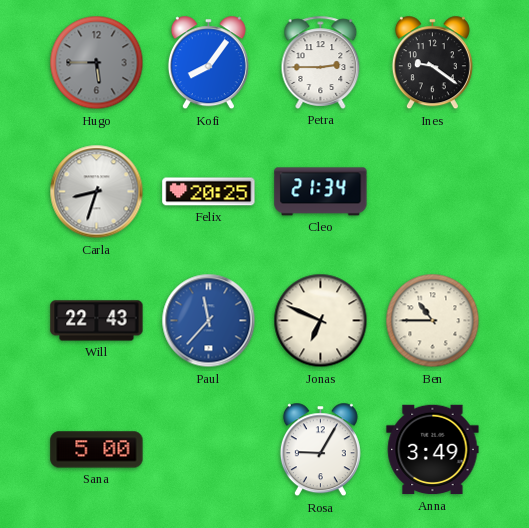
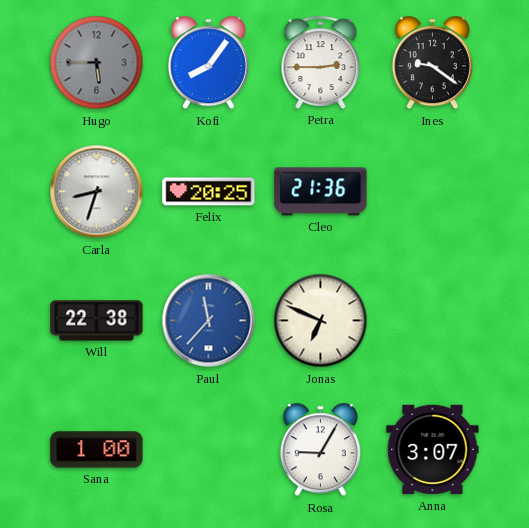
Cleo: 21:34 -> 21:36
Will: 22:43 -> 22:38
Ben: 10:45 -> none
Sana: 5:00 -> 1:00
Anna: 3:49 -> 3:07
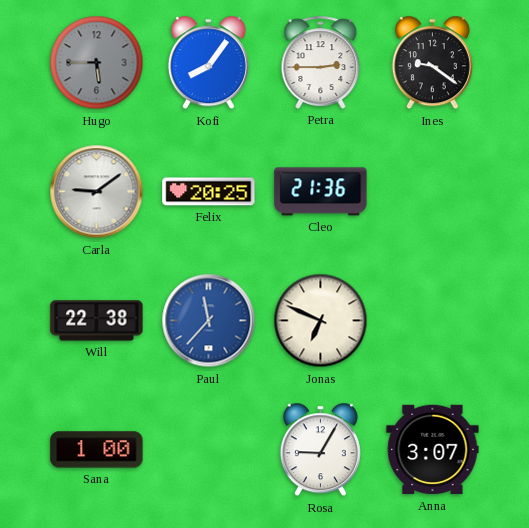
Carla: 8:33 -> 9:09
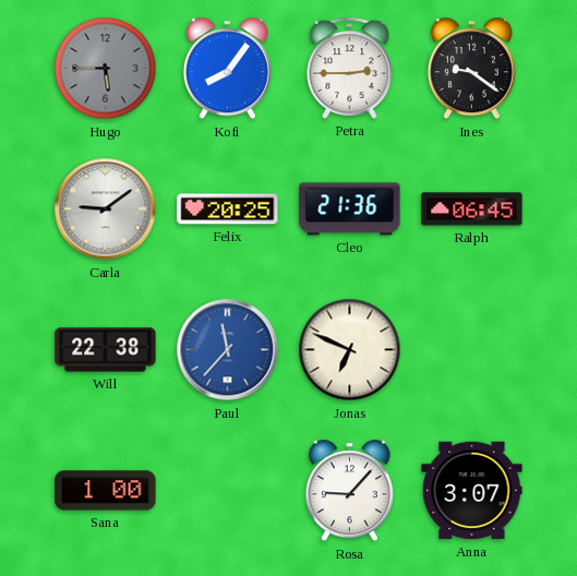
Ralph: none -> 06:45
Rosa: 9:05 -> 9:07
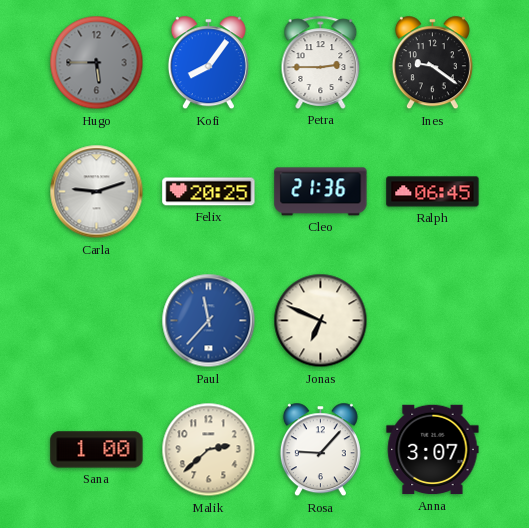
Carla: 9:09 -> 9:12
Will: 22:38 -> none
Malik: none -> 2:38
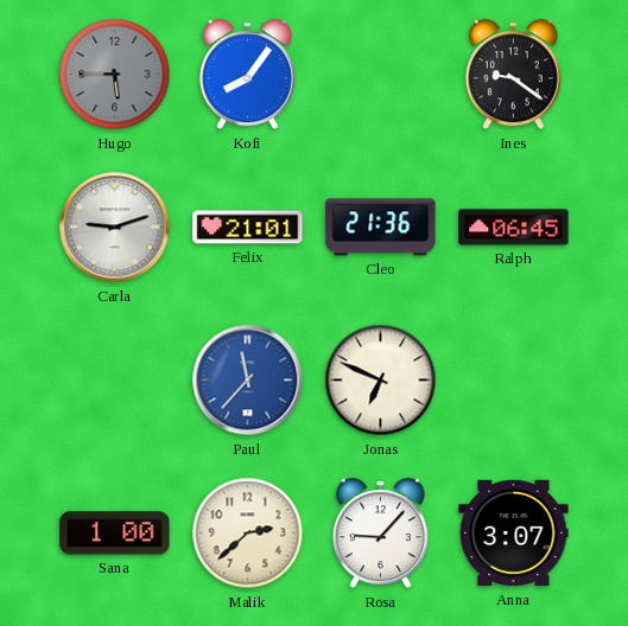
Petra: 2:45 -> none
Felix: 20:25 -> 21:01
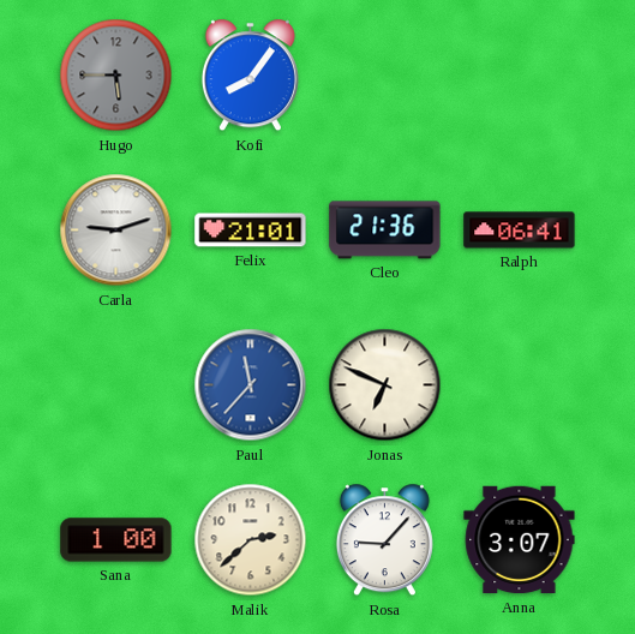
Ines: 9:21 -> none
Ralph: 06:45 -> 06:41
